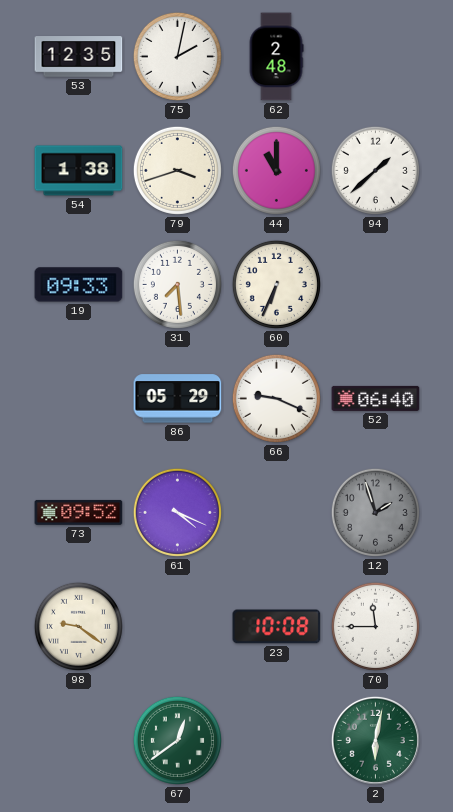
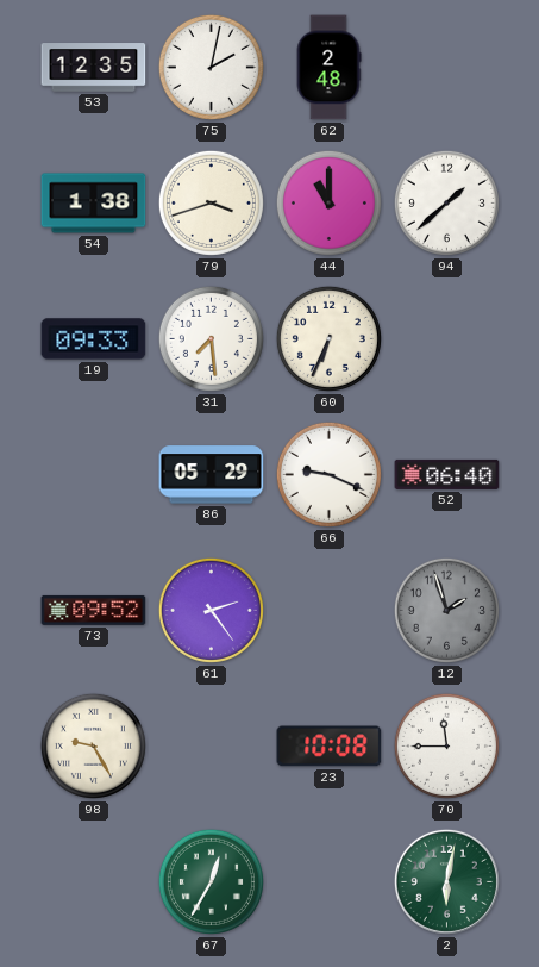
61: 4:19 -> 2:24
98: 9:21 -> 9:25
67: 12:39 -> 12:35
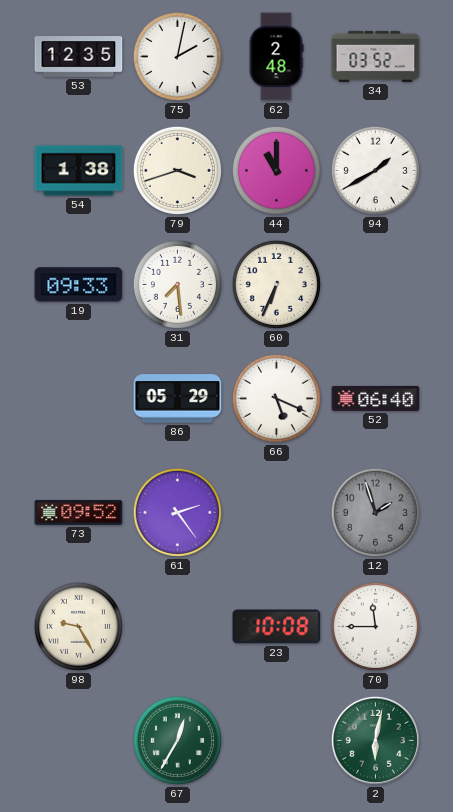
34: none -> 03:52
94: 1:38 -> 1:40
66: 9:19 -> 5:19
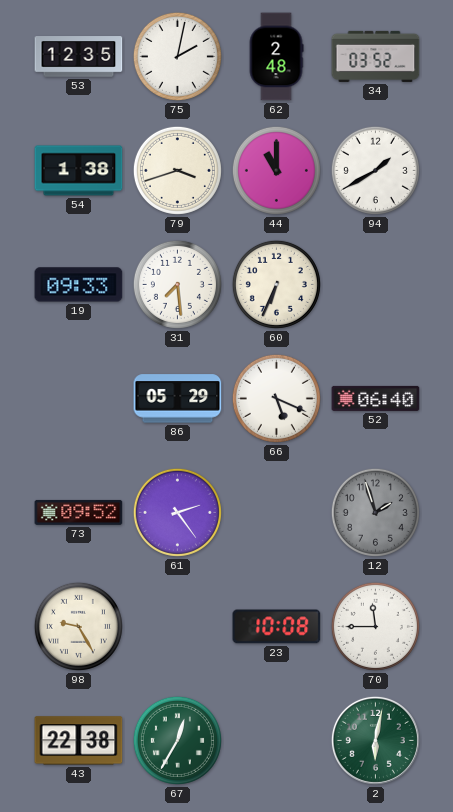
43: none -> 22:38
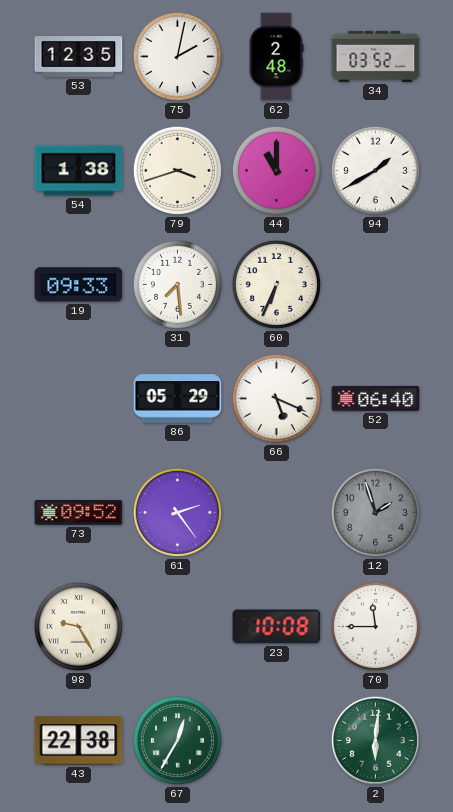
2: 6:02 -> 6:01
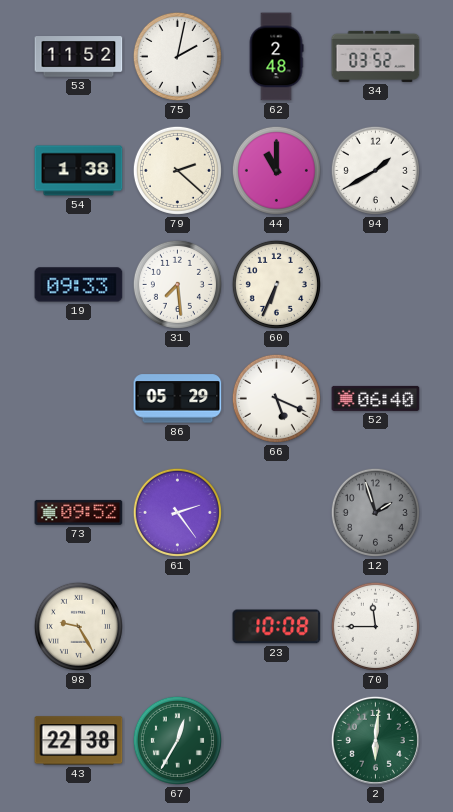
53: 12:35 -> 11:52
79: 3:42 -> 2:22
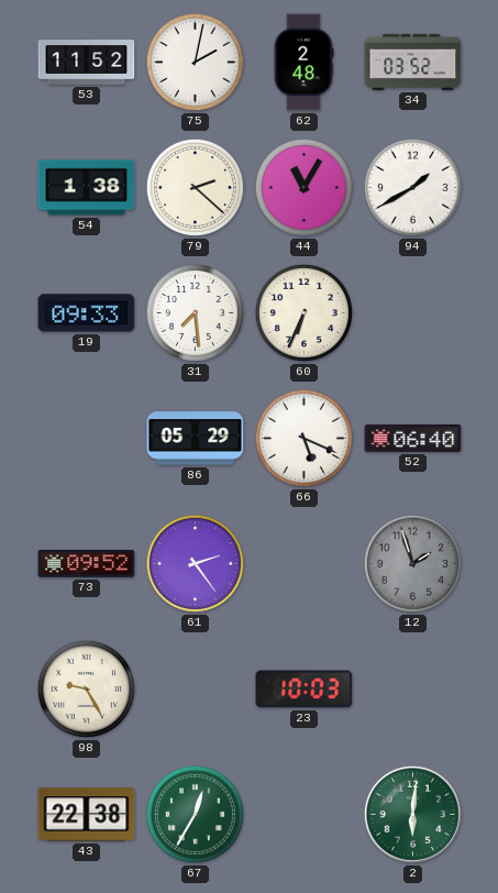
44: 11:00 -> 11:05
23: 10:08 -> 10:03
70: 11:45 -> none
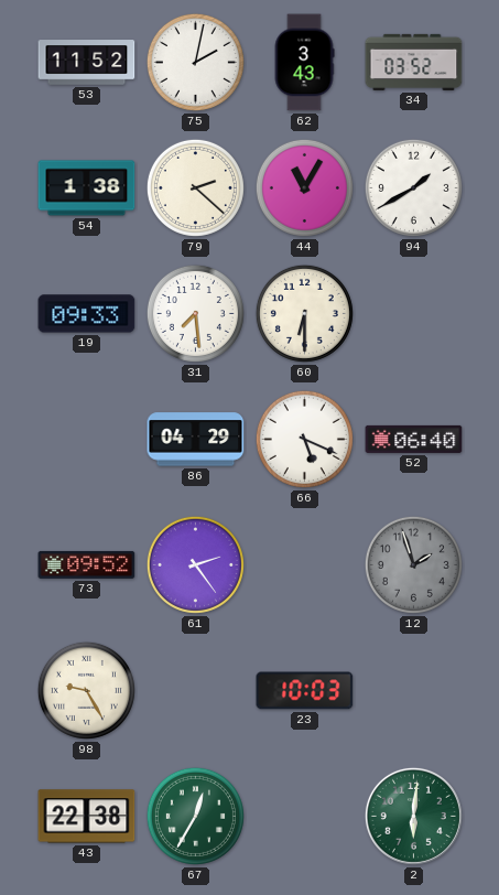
62: 2:48 -> 3:43
60: 6:34 -> 6:30
86: 05:29 -> 04:29
